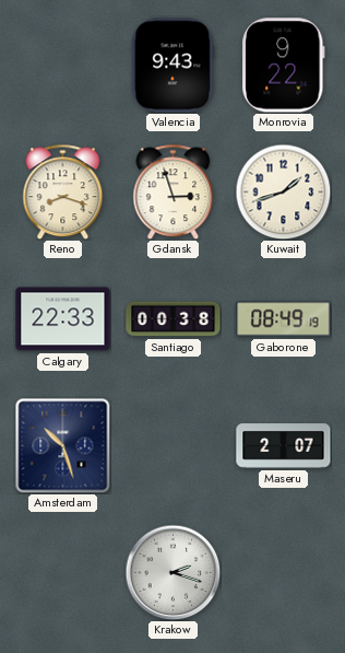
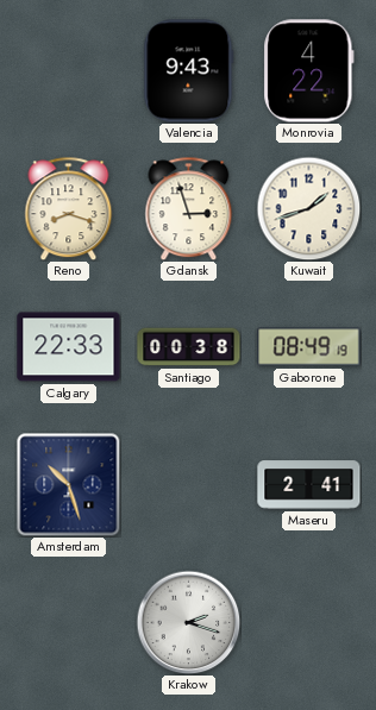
Monrovia: 9:22 -> 4:22
Maseru: 2:07 -> 2:41
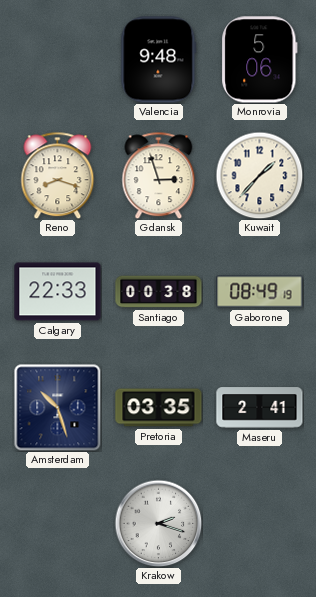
Valencia: 9:43 -> 9:48
Monrovia: 4:22 -> 5:06
Kuwait: 1:42 -> 1:37
Pretoria: none -> 03:35
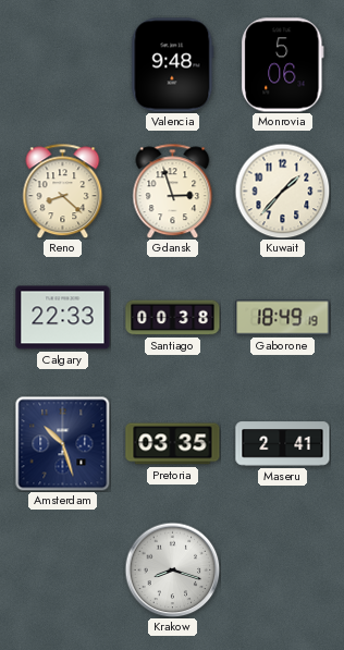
Reno: 8:18 -> 8:22
Gaborone: 08:49 -> 18:49
Krakow: 2:18 -> 8:18
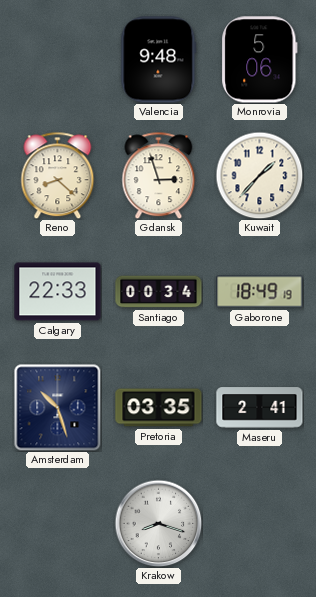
Santiago: 00:38 -> 00:34
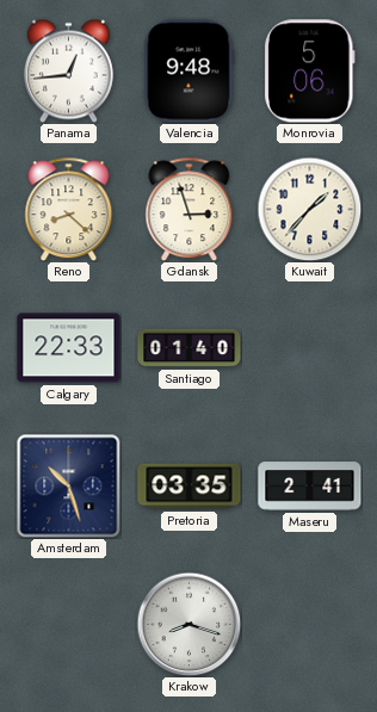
Panama: none -> 12:44
Santiago: 00:34 -> 01:40
Gaborone: 18:49 -> none
